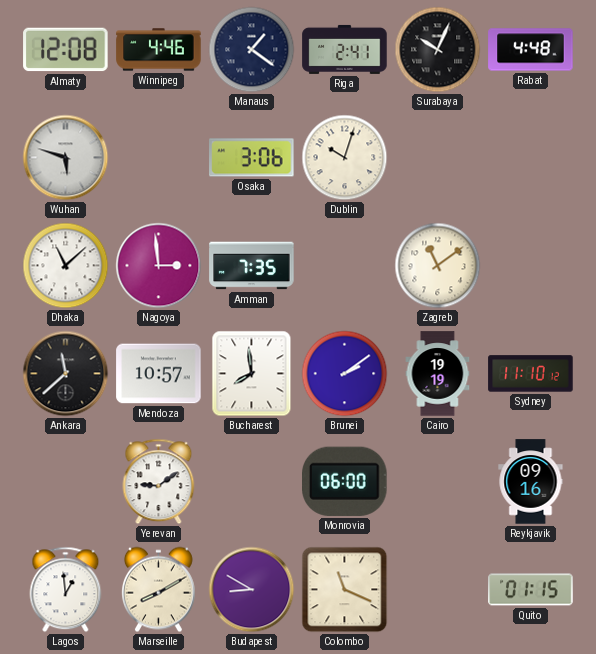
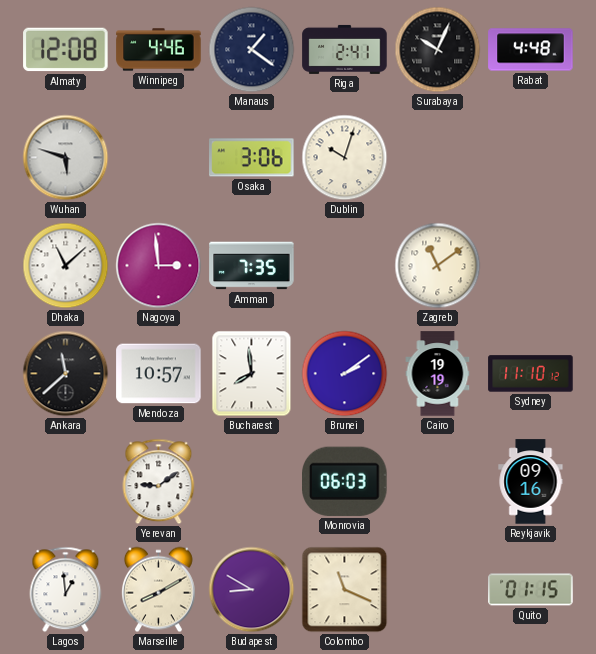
Monrovia: 06:00 -> 06:03
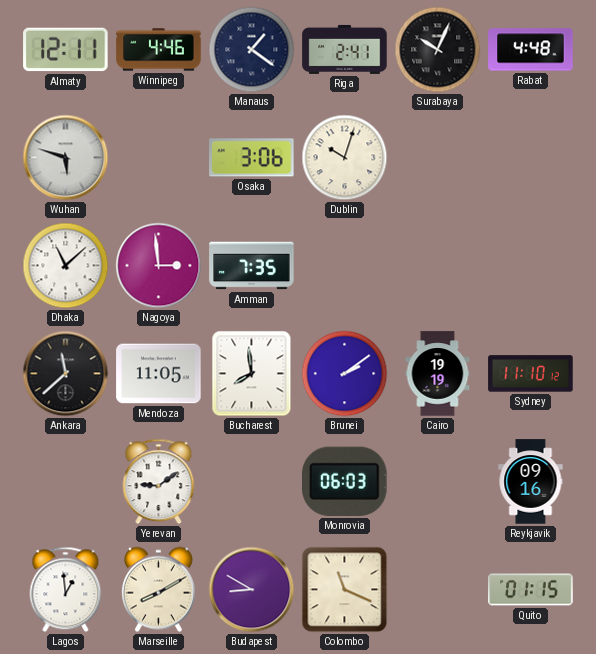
Almaty: 12:08 -> 12:11
Zagreb: 11:09 -> none
Mendoza: 10:57 -> 11:05
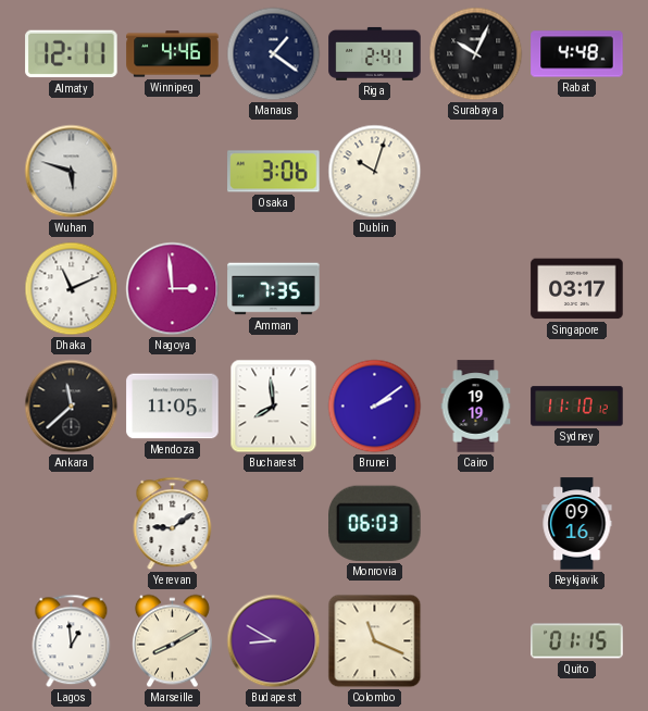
Dhaka: 11:08 -> 11:11
Singapore: none -> 03:17
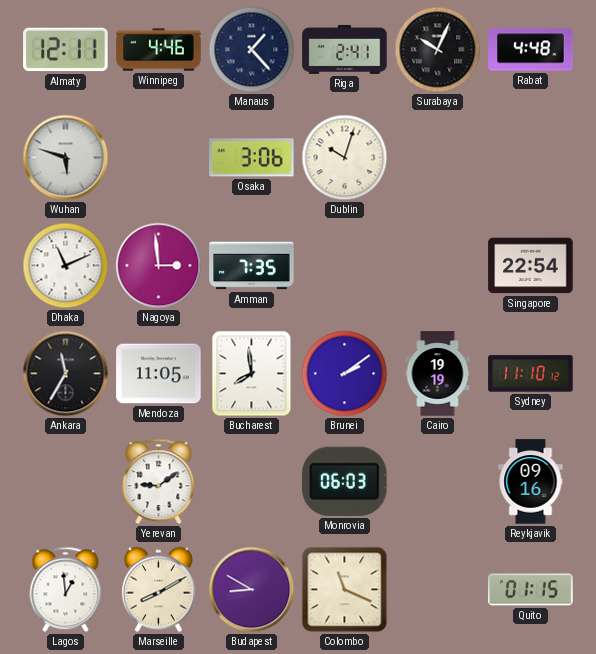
Manaus: 1:21 -> 1:23
Singapore: 03:17 -> 22:54
Ankara: 11:38 -> 11:35
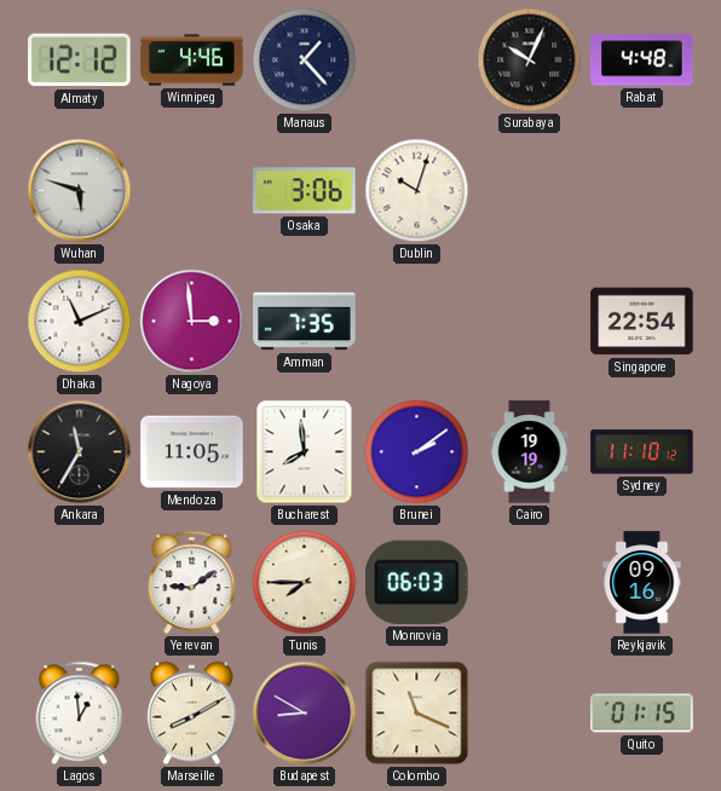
Almaty: 12:11 -> 12:12
Riga: 2:41 -> none
Tunis: none -> 7:45
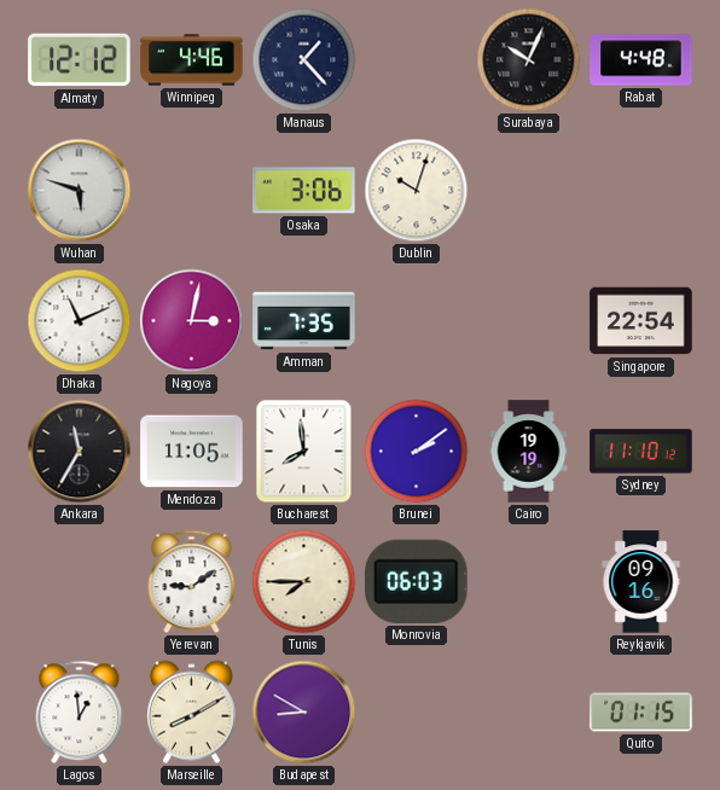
Nagoya: 2:59 -> 3:02
Colombo: 11:19 -> none
